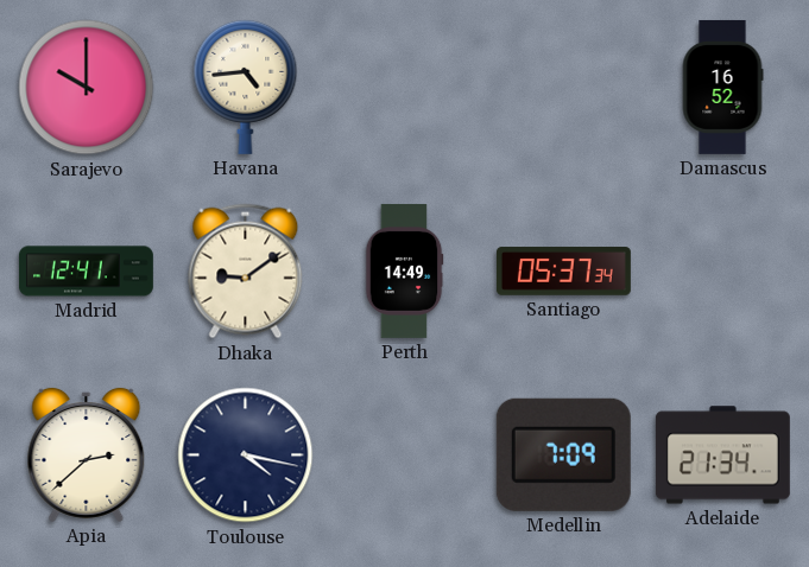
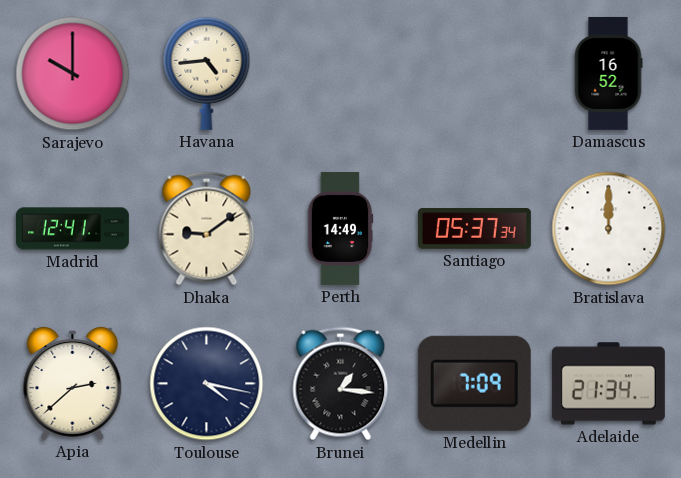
Bratislava: none -> 12:00
Brunei: none -> 1:16
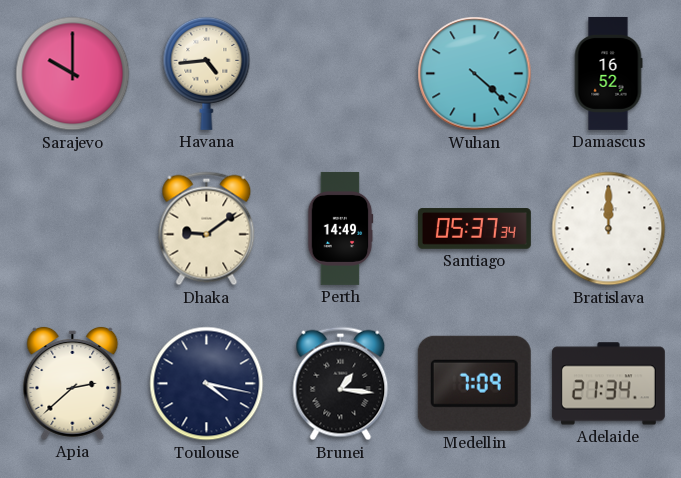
Wuhan: none -> 4:22
Madrid: 12:41 -> none
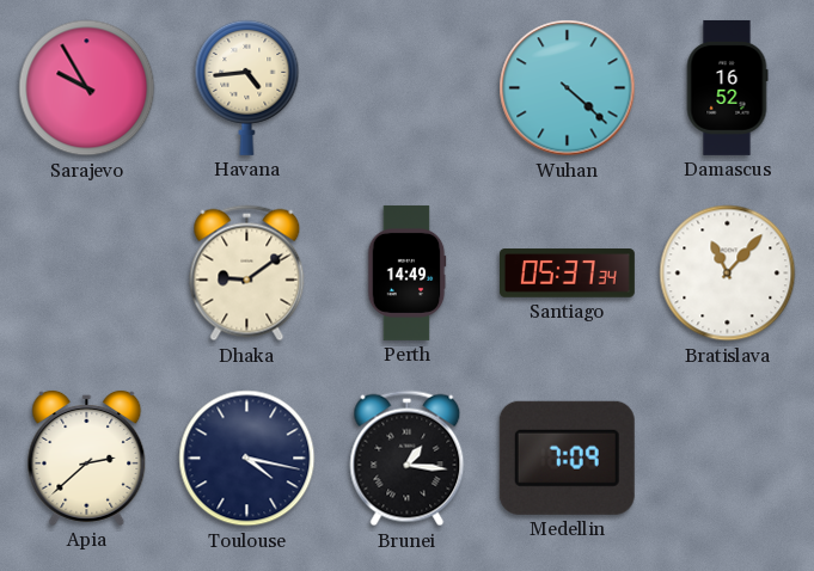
Sarajevo: 10:00 -> 9:55
Bratislava: 12:00 -> 11:07
Adelaide: 21:34 -> none
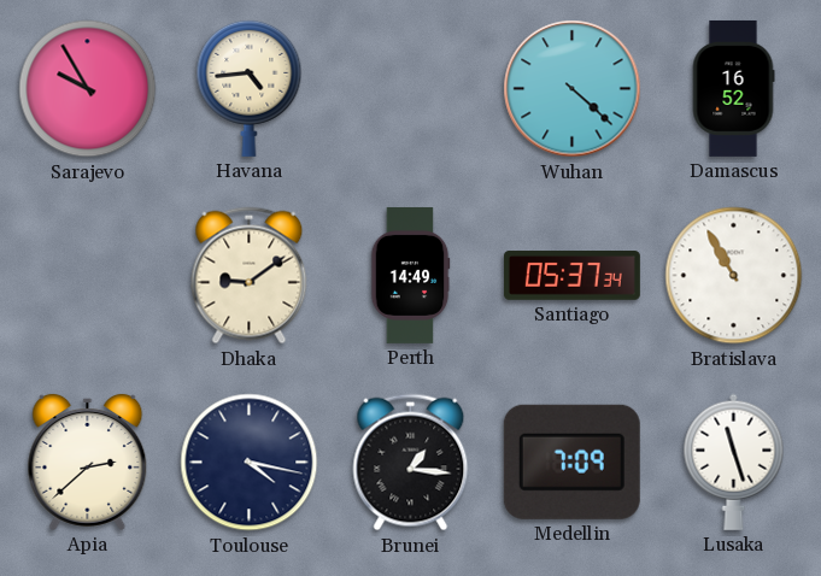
Bratislava: 11:07 -> 10:55
Lusaka: none -> 11:27
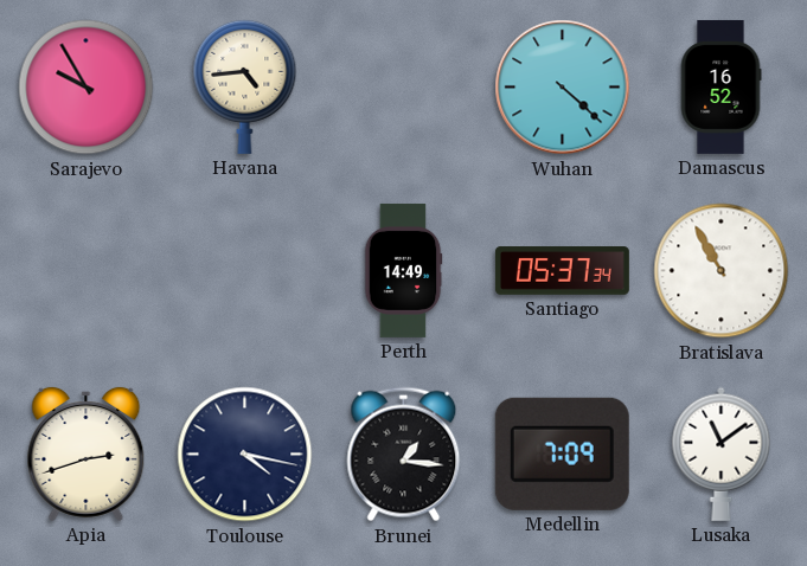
Dhaka: 9:09 -> none
Apia: 2:38 -> 2:42
Lusaka: 11:27 -> 11:09
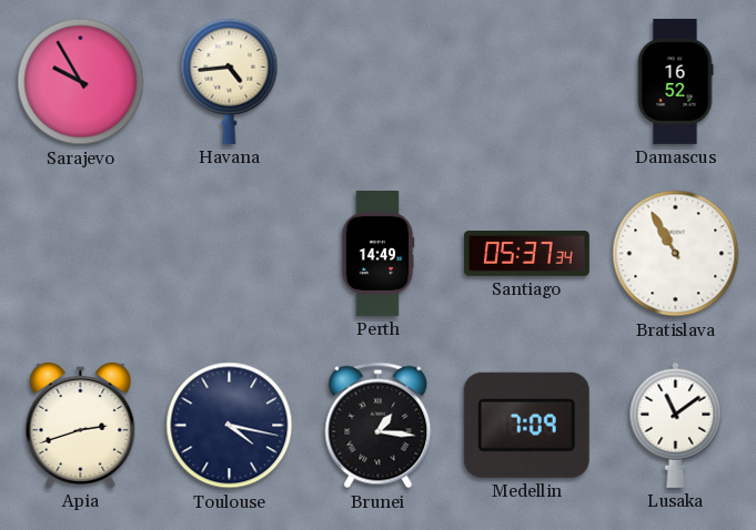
Wuhan: 4:22 -> none
